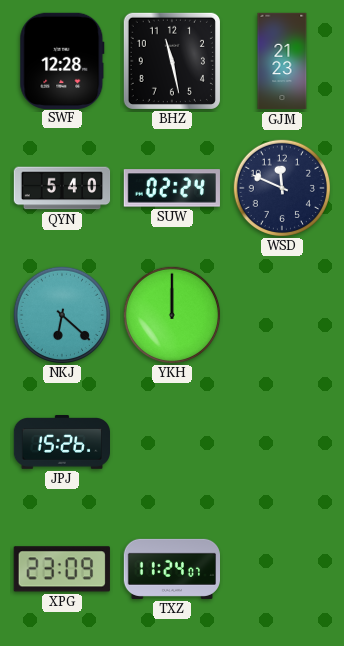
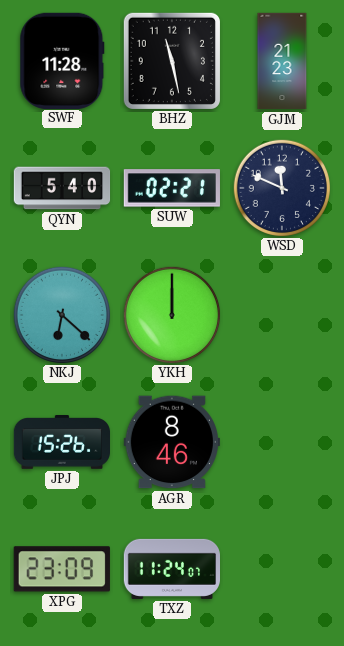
SWF: 12:28 -> 11:28
SUW: 02:24 -> 02:21
AGR: none -> 8:46
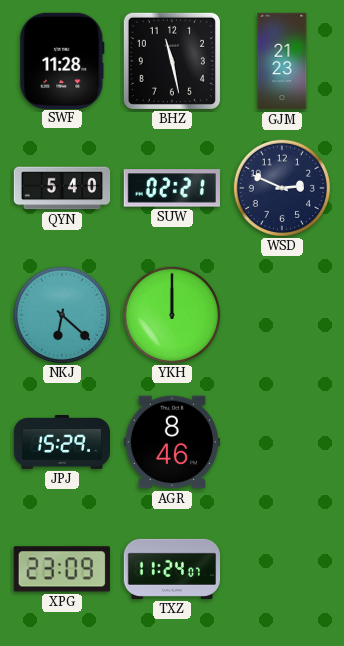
WSD: 11:49 -> 2:49
JPJ: 15:26 -> 15:29
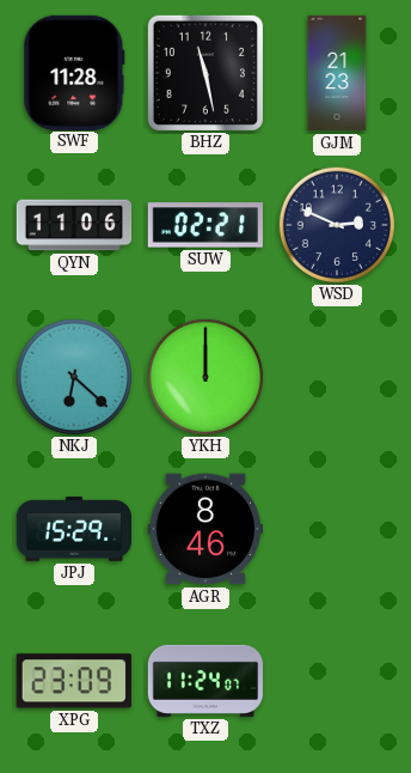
QYN: 5:40 -> 11:06
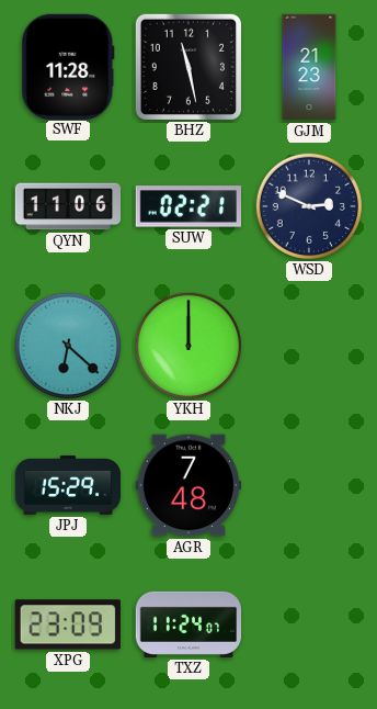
AGR: 8:46 -> 7:48
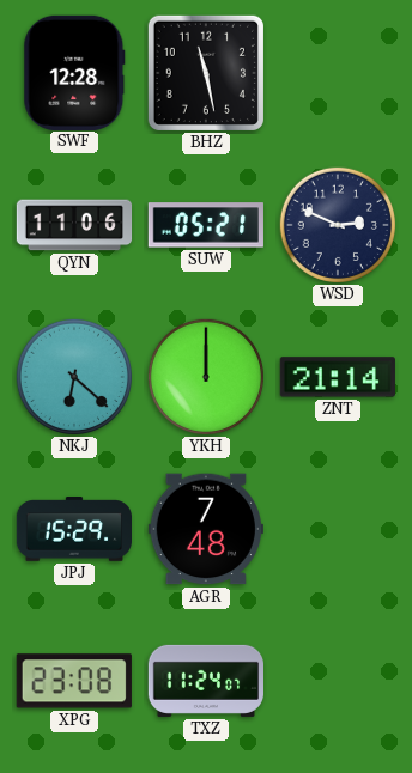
SWF: 11:28 -> 12:28
GJM: 21:23 -> none
SUW: 02:21 -> 05:21
ZNT: none -> 21:14
XPG: 23:09 -> 23:08
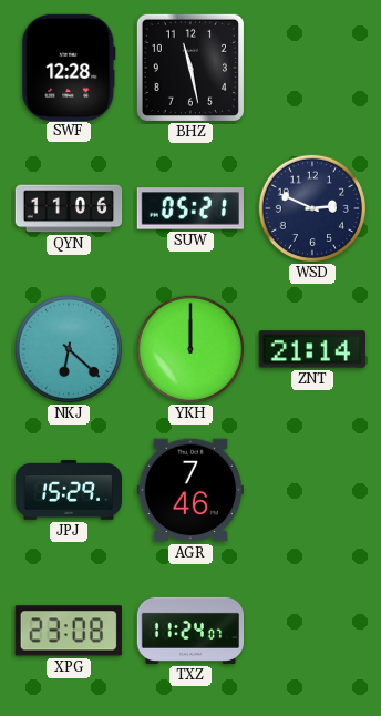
AGR: 7:48 -> 7:46
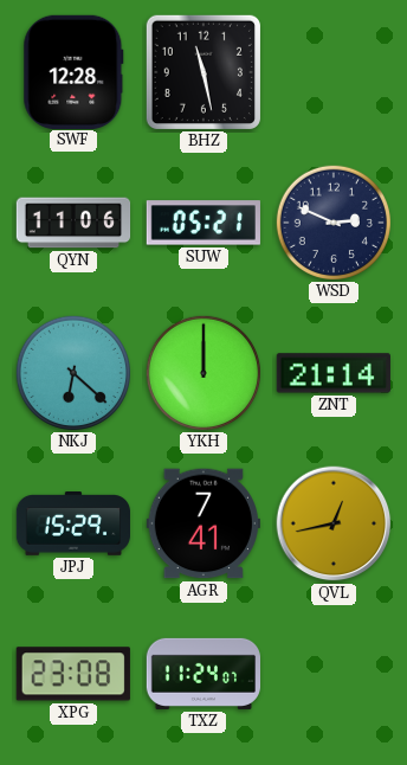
AGR: 7:46 -> 7:41
QVL: none -> 12:43
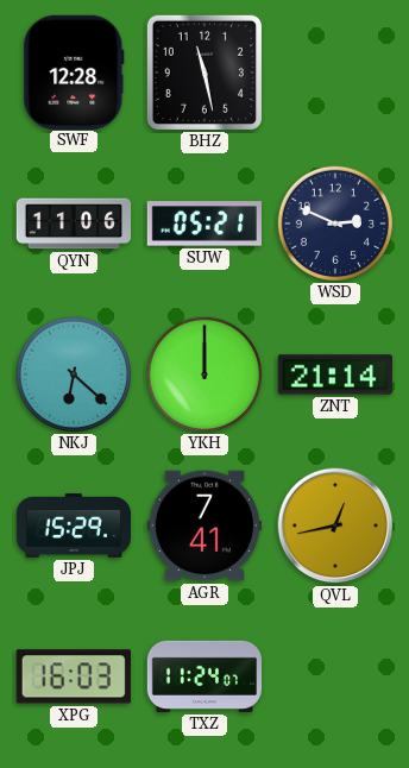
XPG: 23:08 -> 16:03
